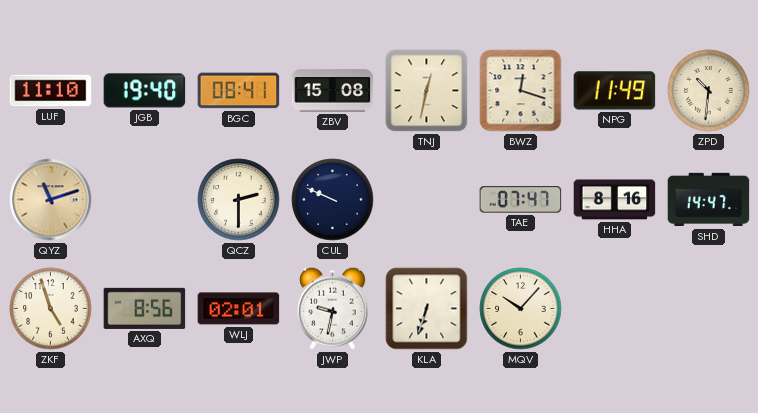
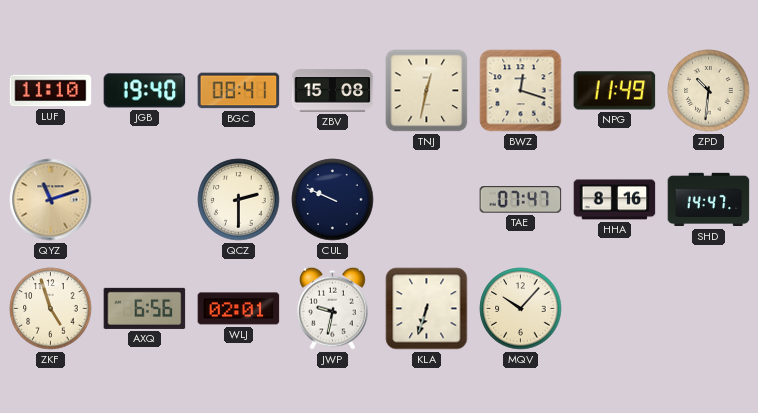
AXQ: 8:56 -> 6:56
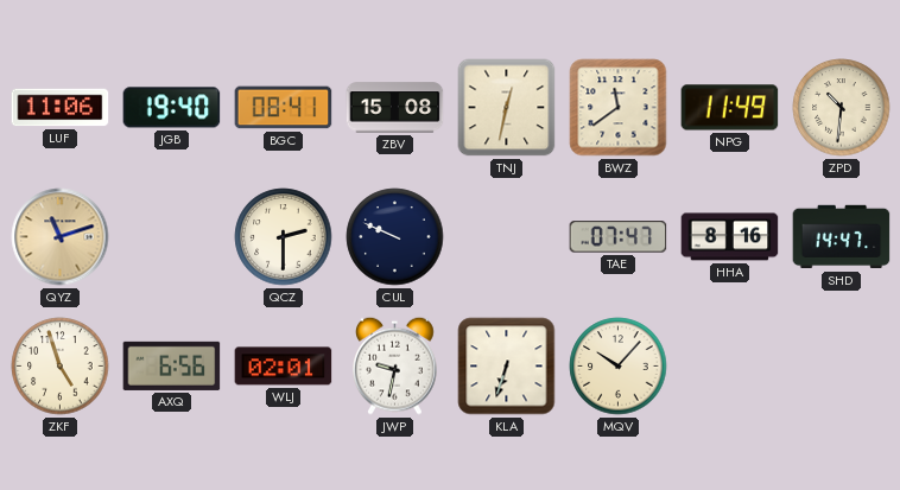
LUF: 11:10 -> 11:06
BWZ: 12:18 -> 11:39
